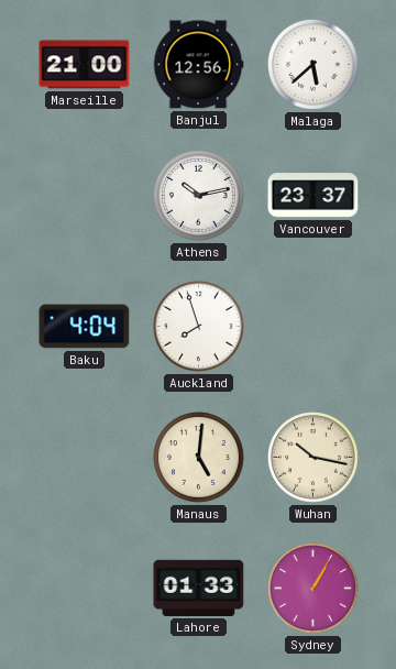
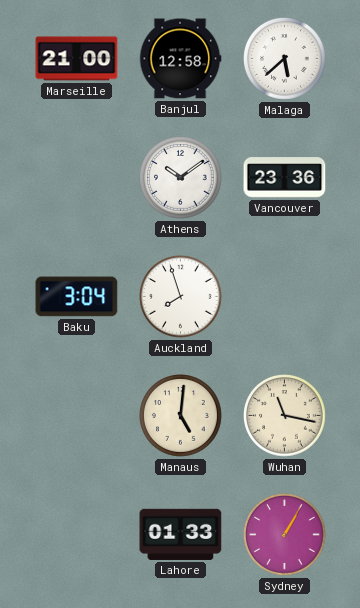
Banjul: 12:56 -> 12:58
Athens: 10:13 -> 10:09
Vancouver: 23:37 -> 23:36
Baku: 4:04 -> 3:04
Wuhan: 10:17 -> 11:17
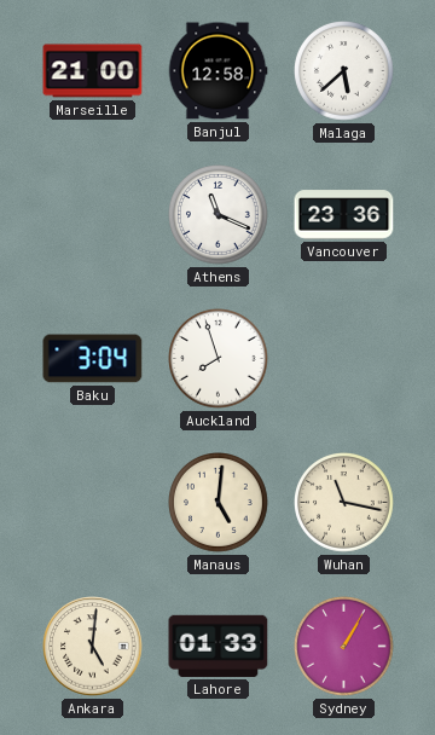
Athens: 10:09 -> 11:19
Ankara: none -> 5:01
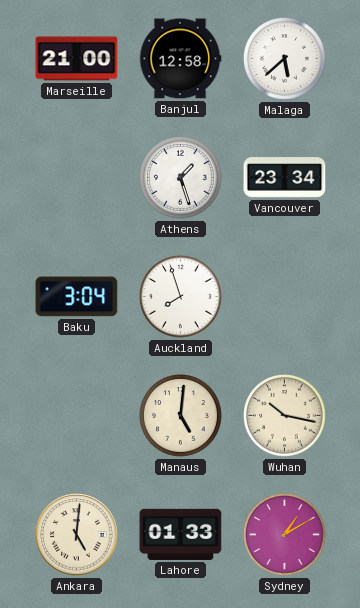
Athens: 11:19 -> 1:27
Vancouver: 23:36 -> 23:34
Wuhan: 11:17 -> 10:17
Sydney: 1:05 -> 1:10
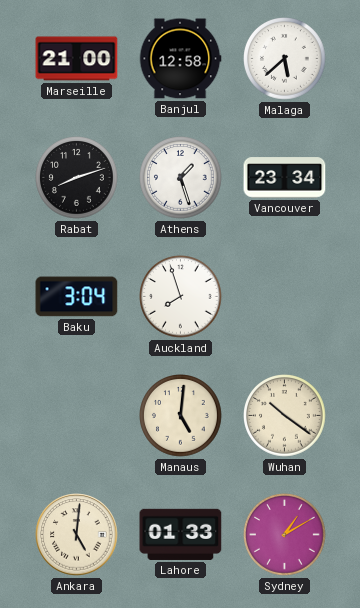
Rabat: none -> 8:12
Wuhan: 10:17 -> 10:21
